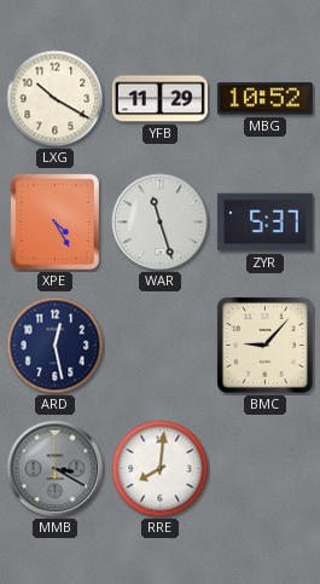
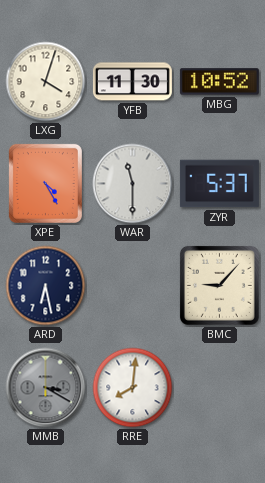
LXG: 10:20 -> 4:03
YFB: 11:29 -> 11:30
WAR: 11:27 -> 11:30
ARD: 12:28 -> 6:28
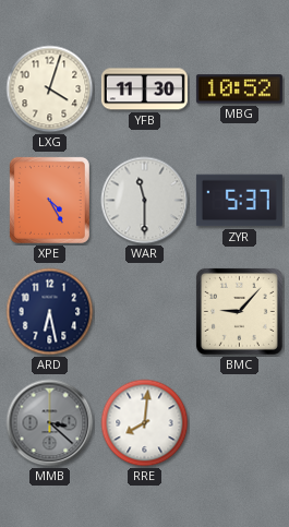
MMB: 3:20 -> 3:22
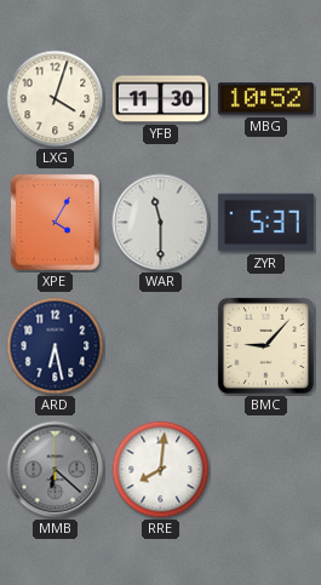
XPE: 4:25 -> 4:05
MMB: 3:22 -> 6:22
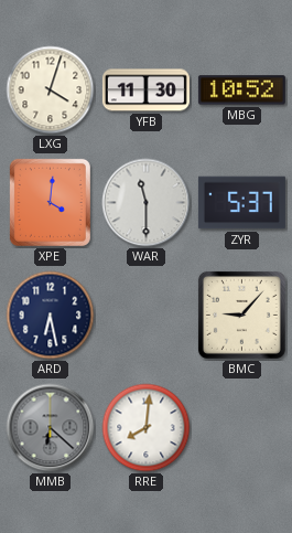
XPE: 4:05 -> 4:01
